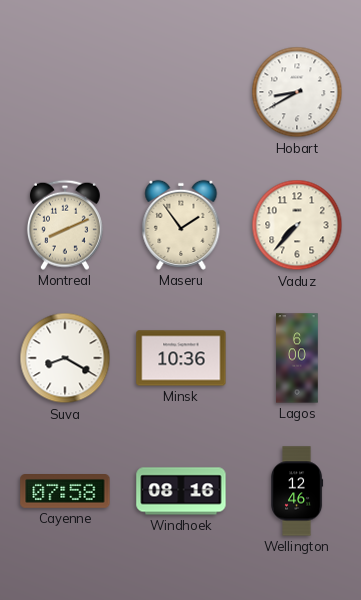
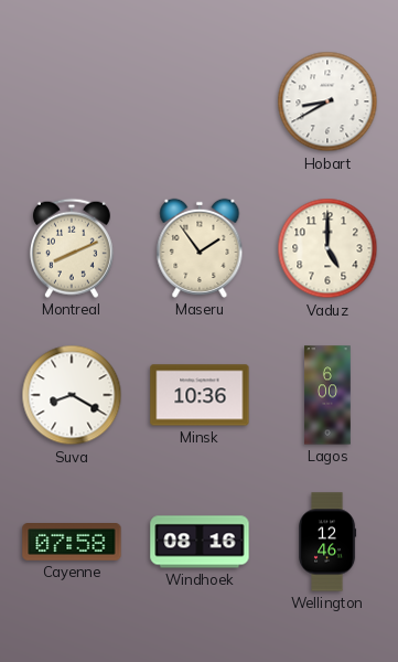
Vaduz: 7:37 -> 5:00
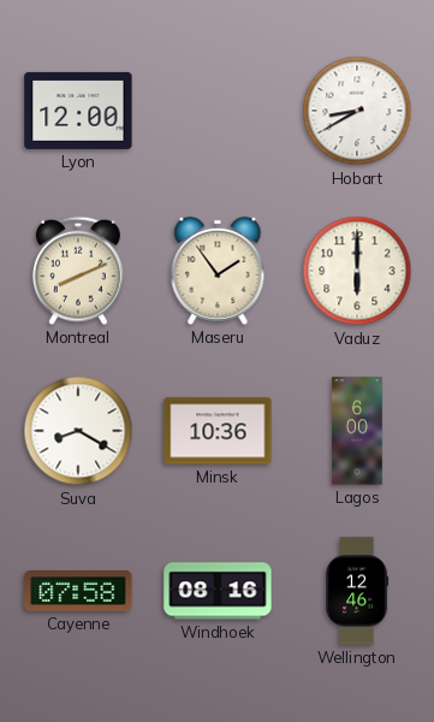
Lyon: none -> 12:00
Vaduz: 5:00 -> 6:00
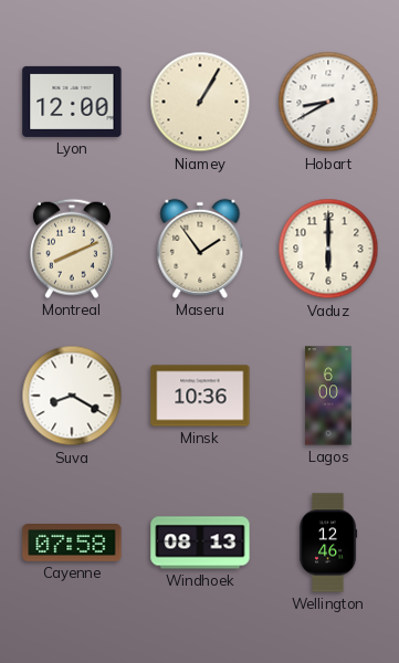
Niamey: none -> 1:05
Windhoek: 08:16 -> 08:13
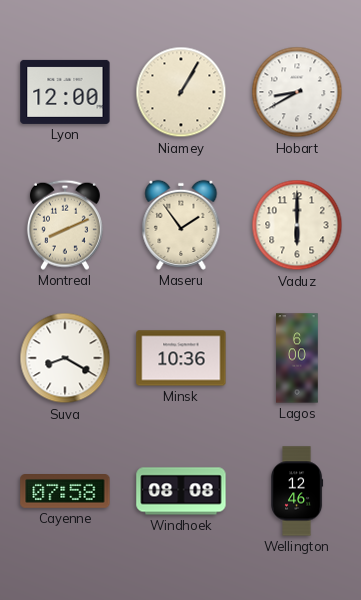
Windhoek: 08:13 -> 08:08
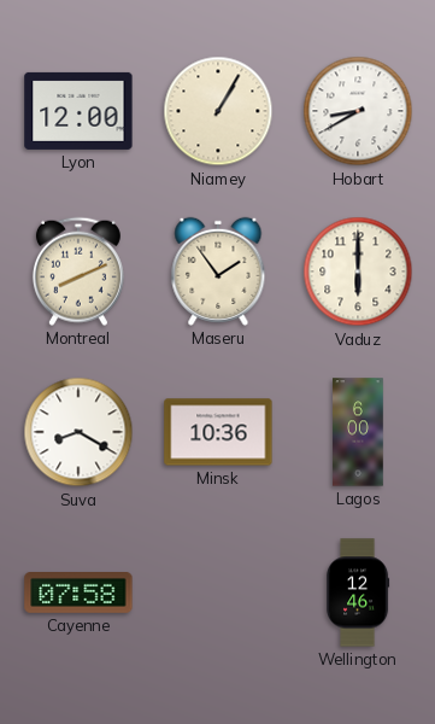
Windhoek: 08:08 -> none
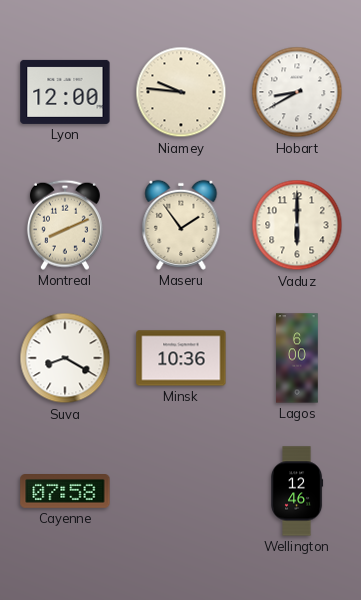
Niamey: 1:05 -> 9:46
